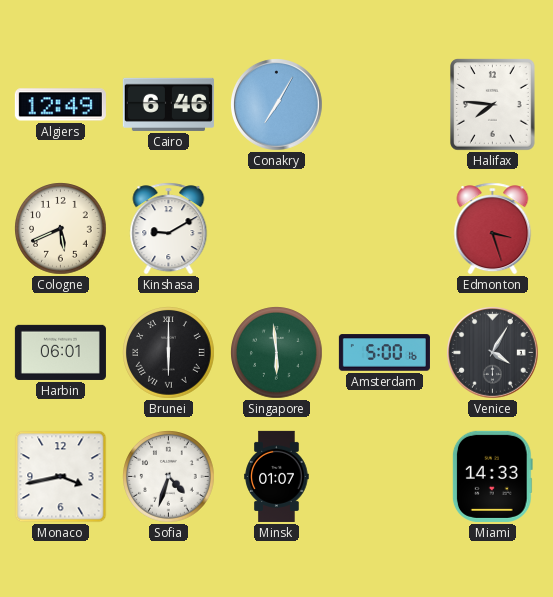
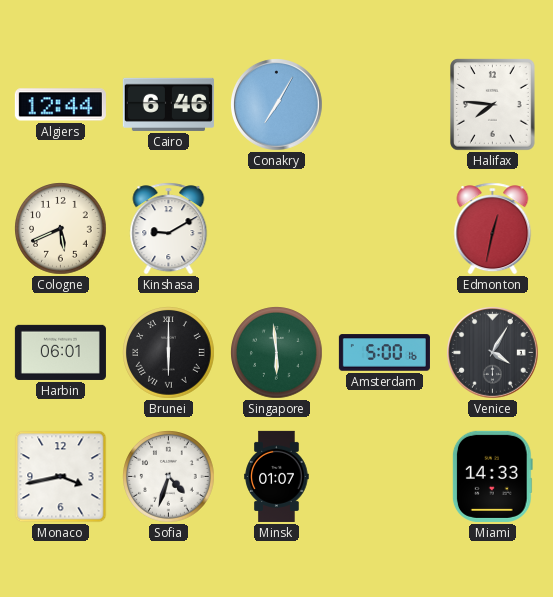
Algiers: 12:49 -> 12:44
Edmonton: 3:27 -> 12:32
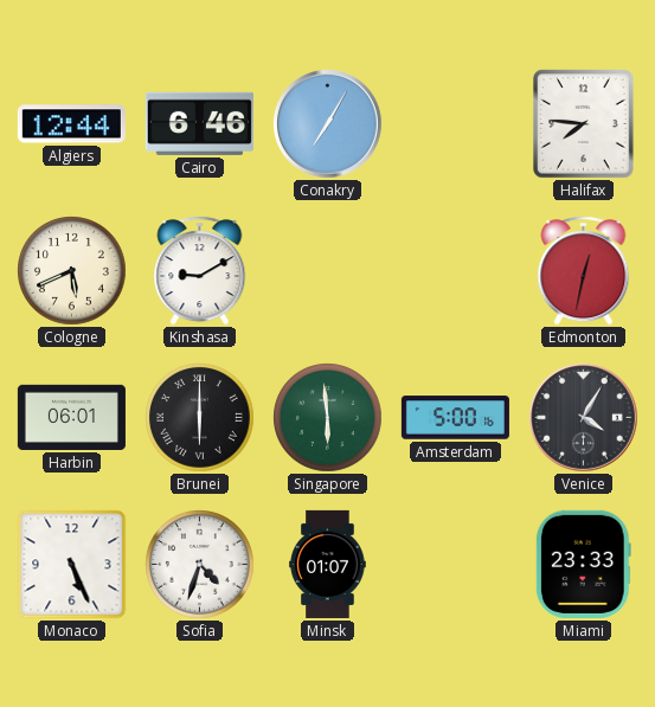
Monaco: 3:43 -> 5:26
Miami: 14:33 -> 23:33
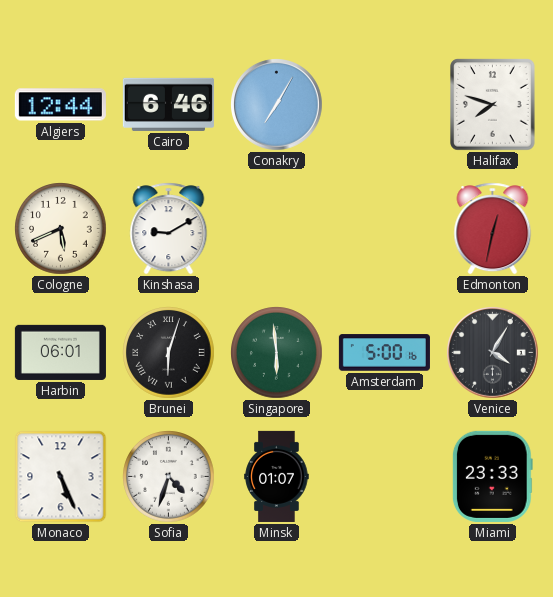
Halifax: 7:46 -> 7:48
Brunei: 6:00 -> 6:03
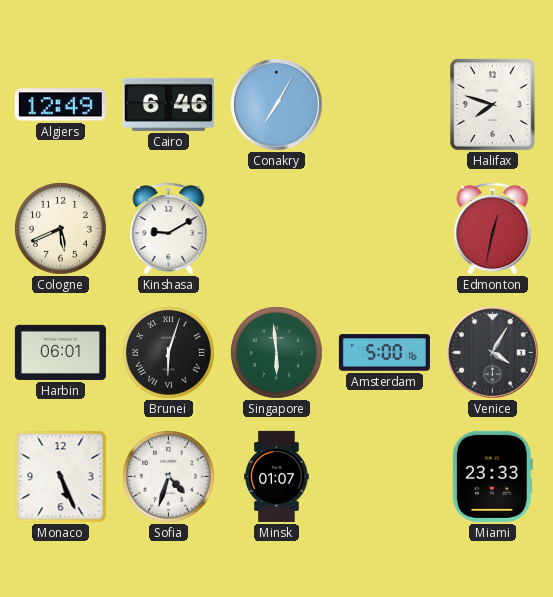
Algiers: 12:44 -> 12:49
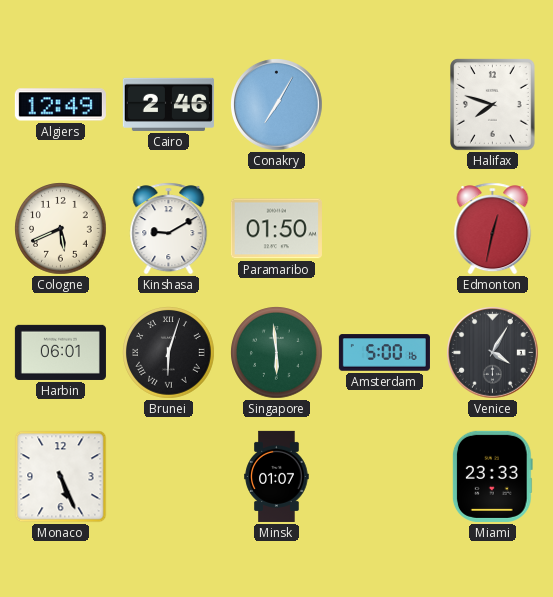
Cairo: 6:46 -> 2:46
Paramaribo: none -> 01:50
Sofia: 4:33 -> none
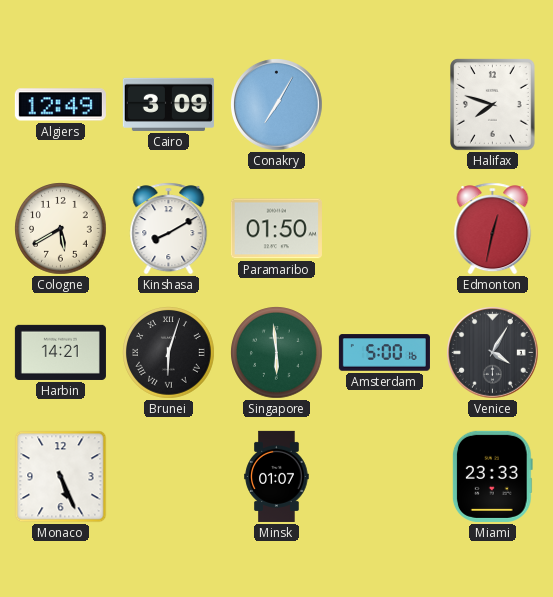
Cairo: 2:46 -> 3:09
Cologne: 5:41 -> 5:40
Kinshasa: 9:10 -> 8:10
Harbin: 06:01 -> 14:21
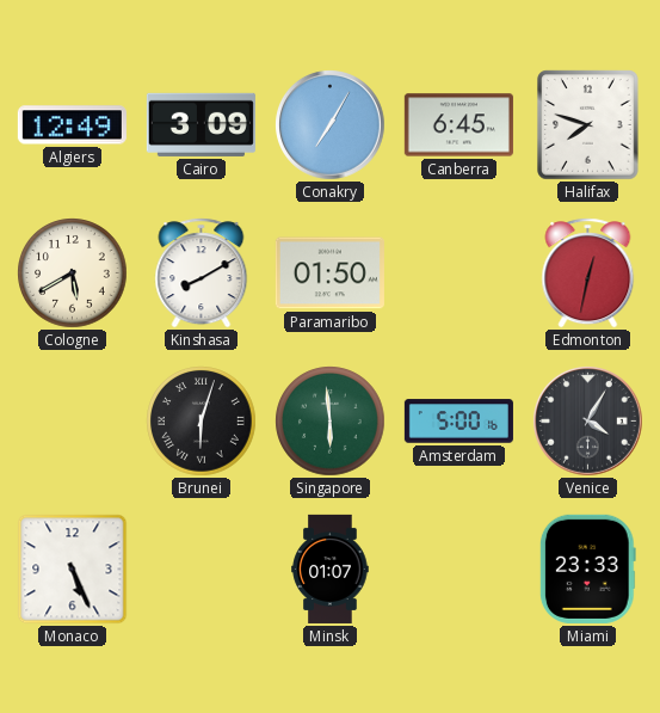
Canberra: none -> 6:45
Harbin: 14:21 -> none
